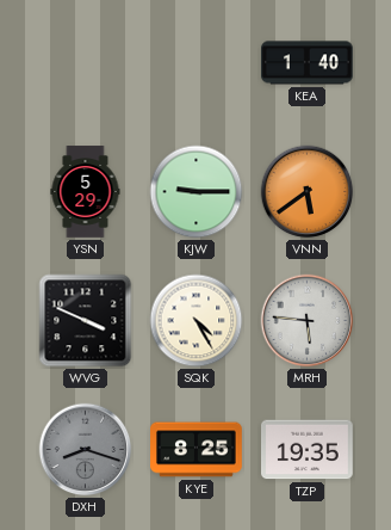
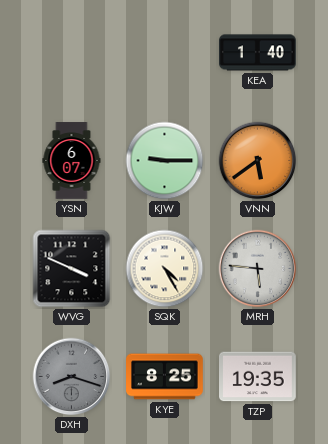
YSN: 5:29 -> 6:07
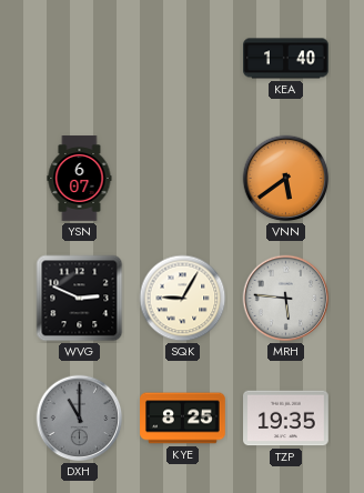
KJW: 9:15 -> none
WVG: 3:49 -> 2:49
SQK: 4:25 -> 9:05
DXH: 8:18 -> 11:00
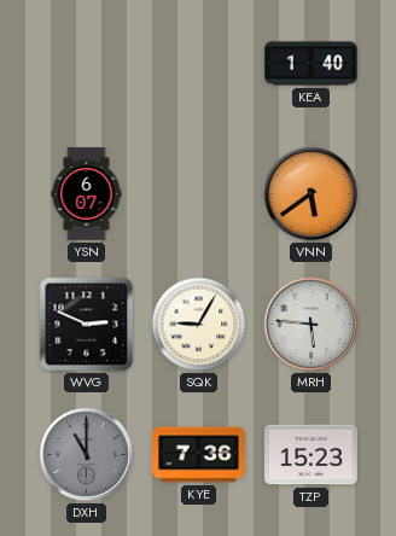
KYE: 8:25 -> 7:36
TZP: 19:35 -> 15:23
